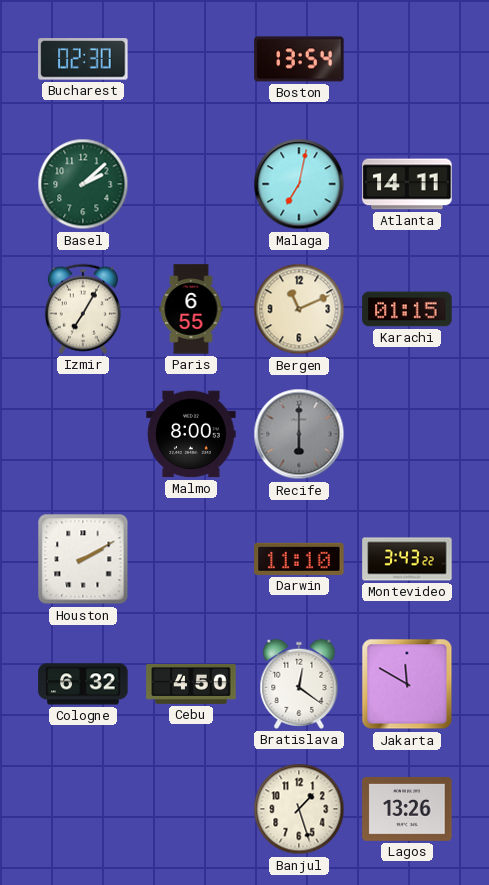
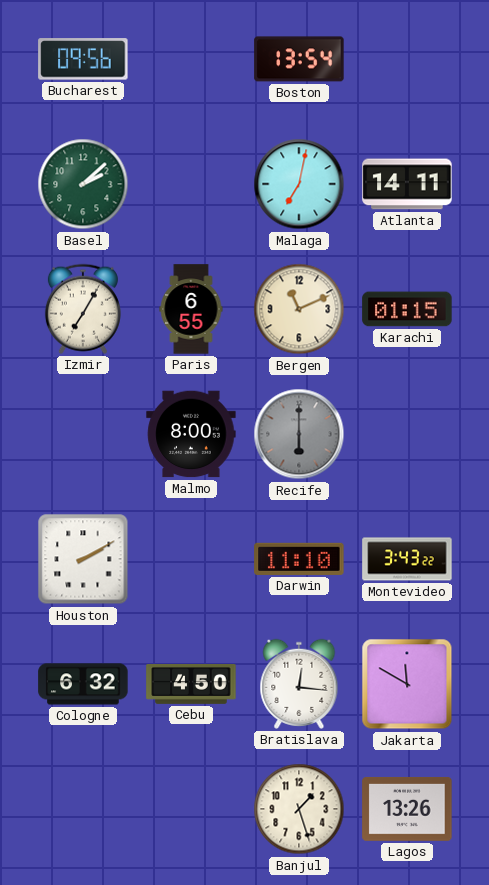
Bucharest: 02:30 -> 09:56
Bratislava: 12:21 -> 12:16
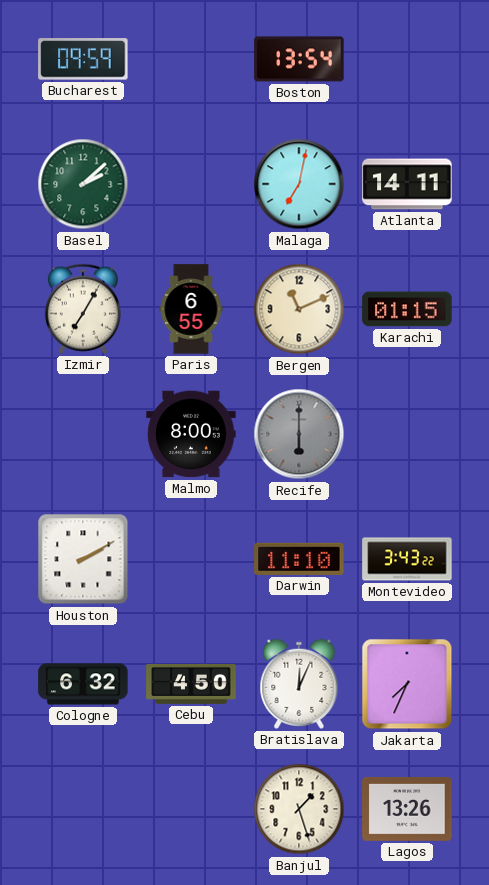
Bucharest: 09:56 -> 09:59
Bratislava: 12:16 -> 12:04
Jakarta: 11:50 -> 7:34
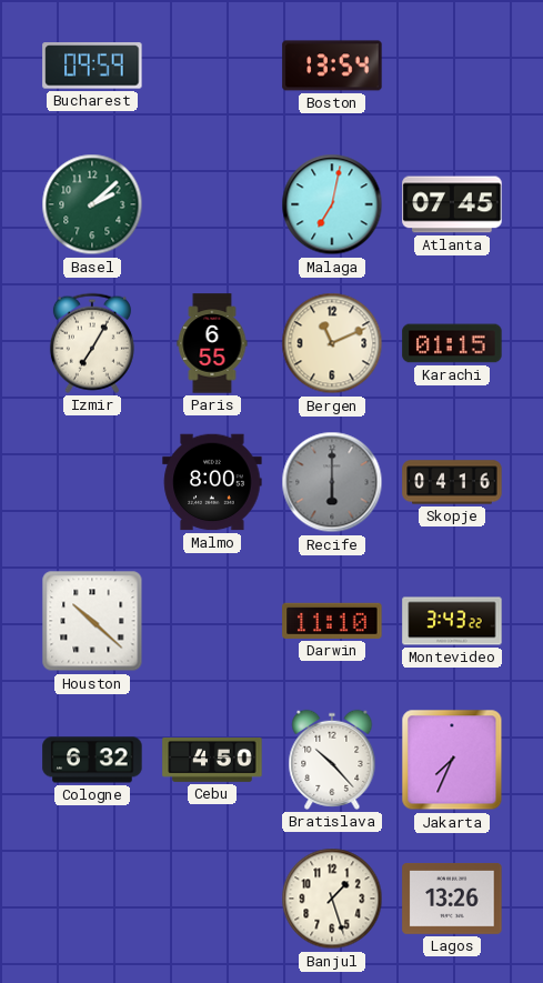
Atlanta: 14:11 -> 07:45
Skopje: none -> 04:16
Houston: 2:10 -> 10:22
Bratislava: 12:04 -> 10:23
